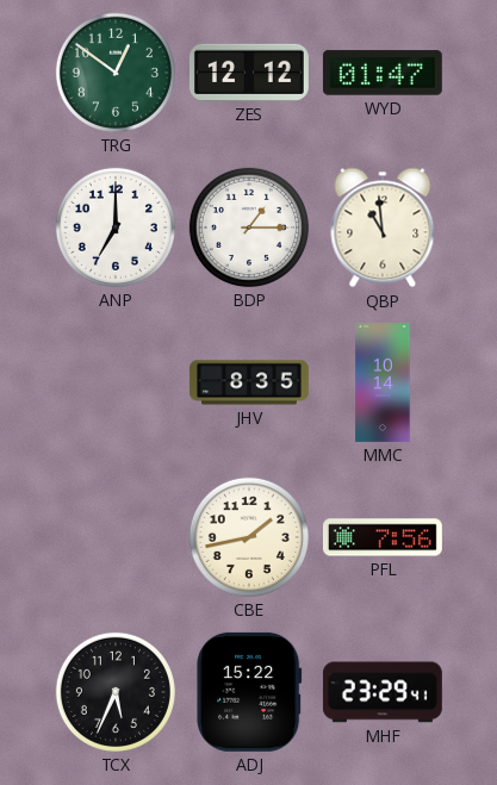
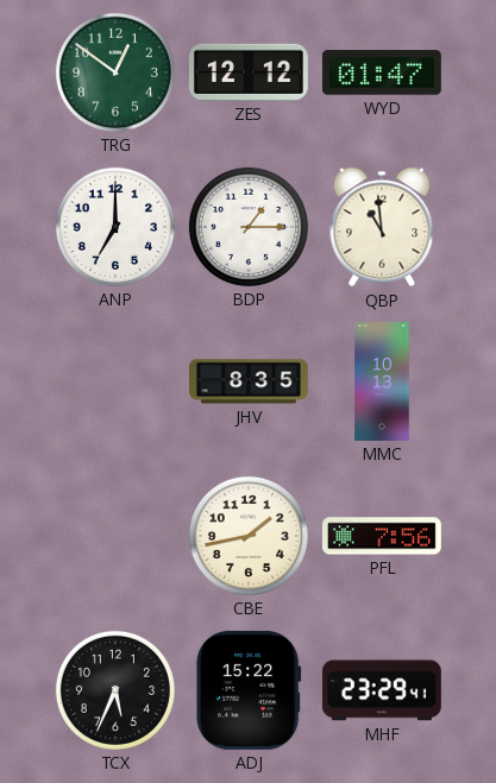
MMC: 10:14 -> 10:13
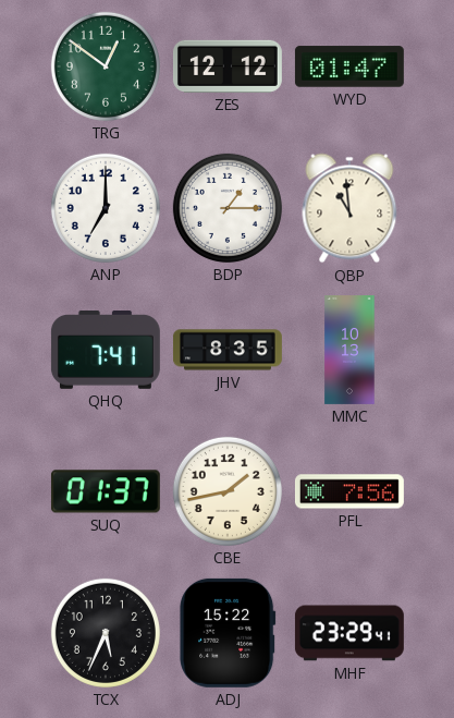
QHQ: none -> 7:41
SUQ: none -> 01:37
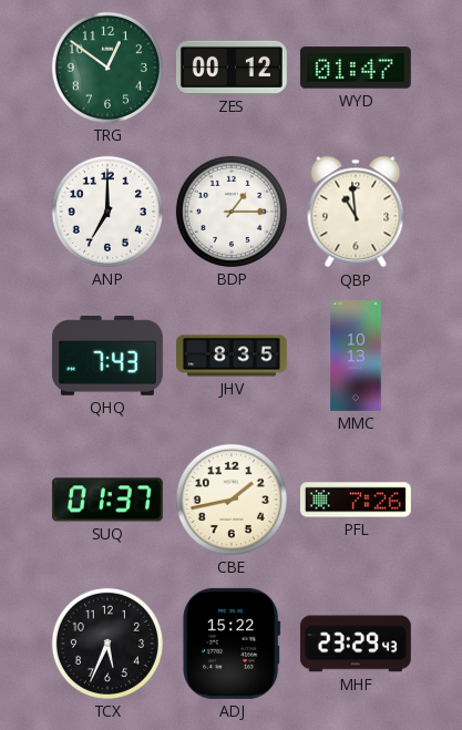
ZES: 12:12 -> 00:12
QHQ: 7:41 -> 7:43
PFL: 7:56 -> 7:26
MHF: 23:29:41 -> 23:29:43
